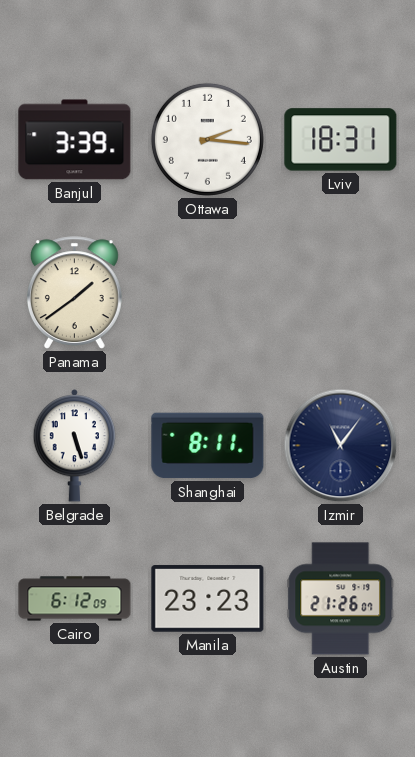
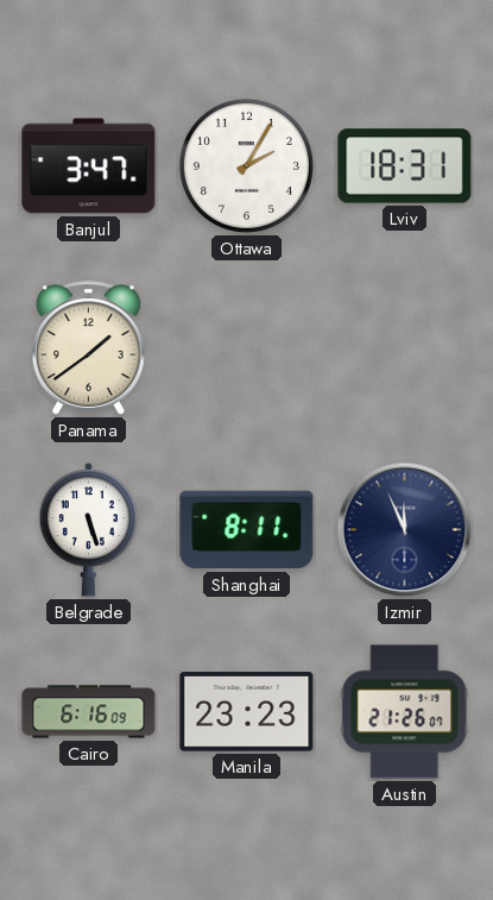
Banjul: 3:39 -> 3:47
Ottawa: 2:16 -> 2:05
Izmir: 11:06 -> 11:56
Cairo: 6:12 -> 6:16
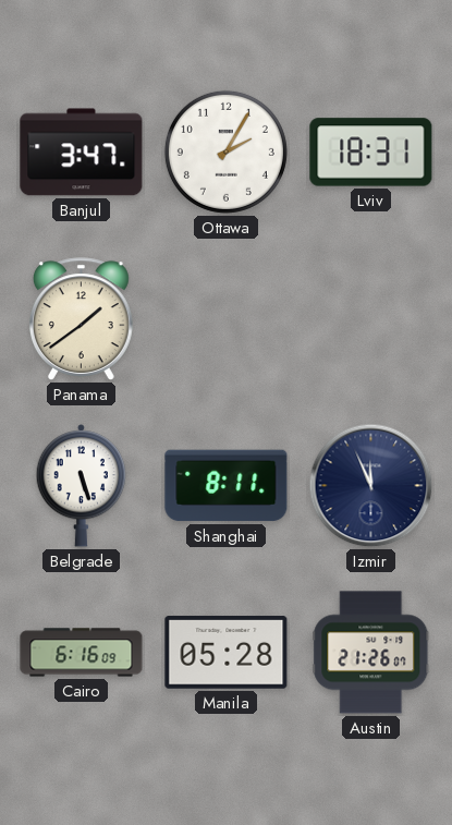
Manila: 23:23 -> 05:28
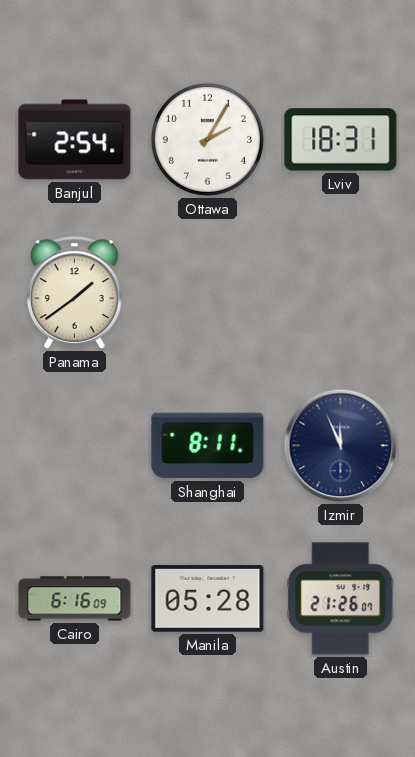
Banjul: 3:47 -> 2:54
Belgrade: 5:27 -> none
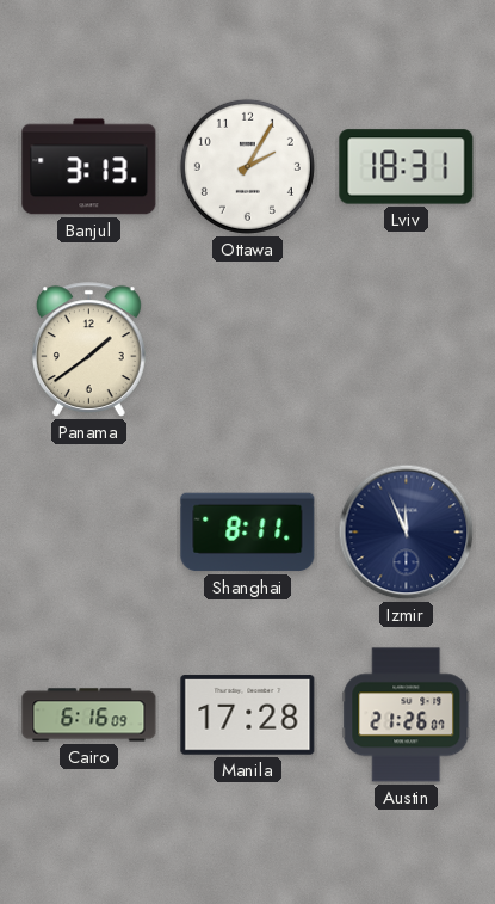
Banjul: 2:54 -> 3:13
Manila: 05:28 -> 17:28
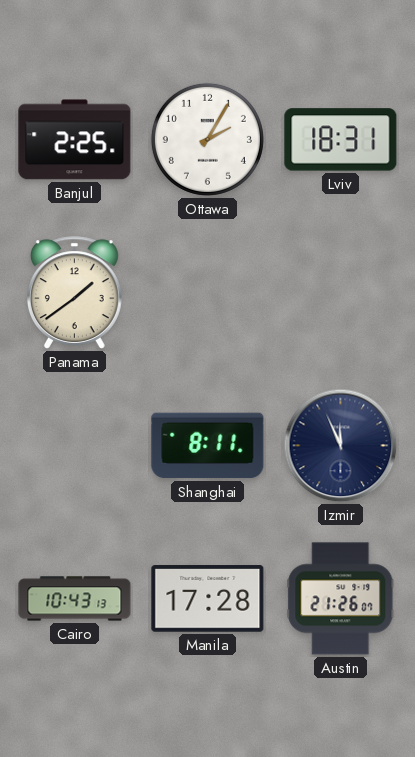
Banjul: 3:13 -> 2:25
Cairo: 6:16 -> 10:43
